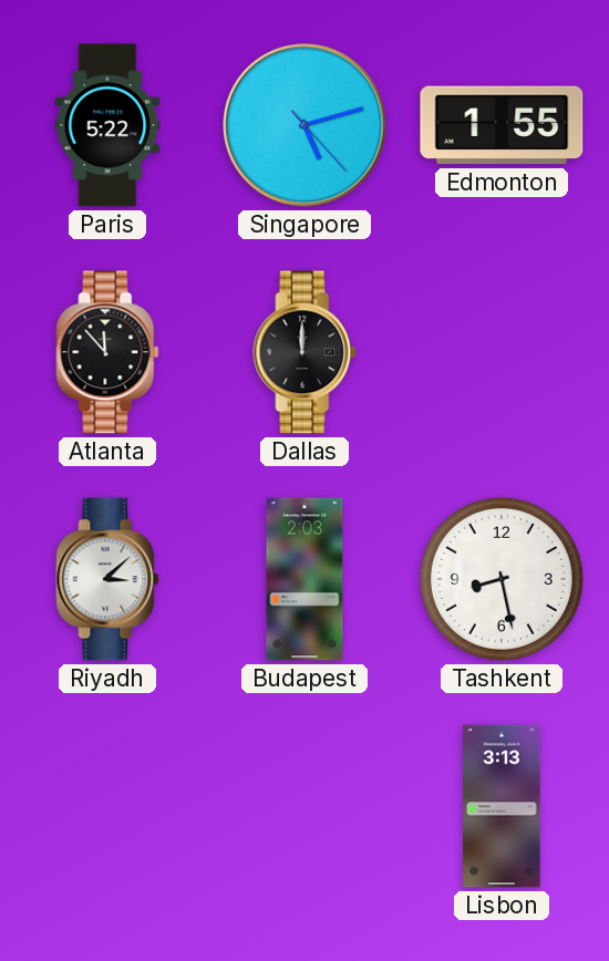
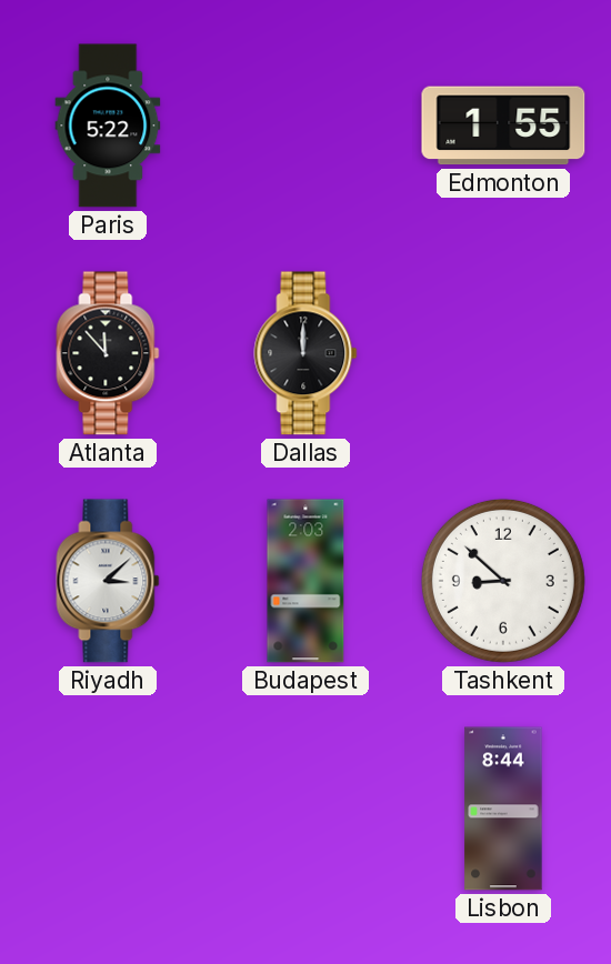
Singapore: 5:12 -> none
Tashkent: 8:28 -> 8:52
Lisbon: 3:13 -> 8:44
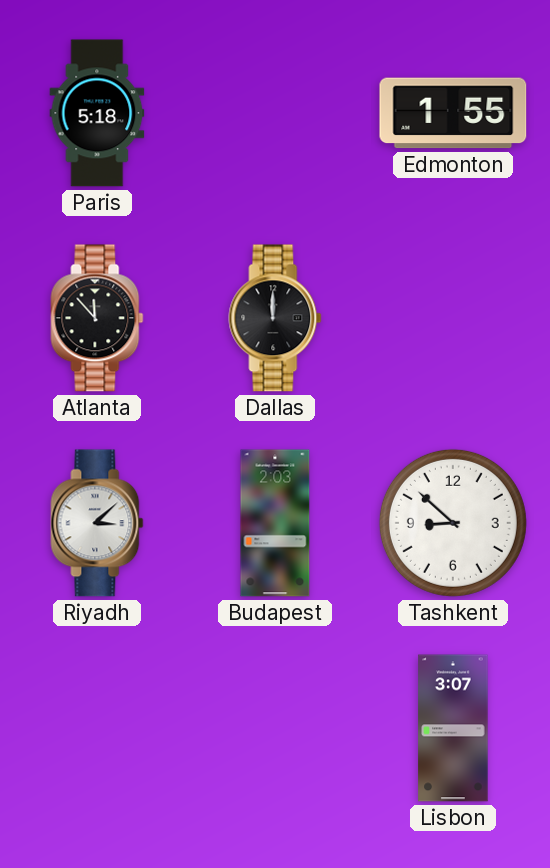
Paris: 5:22 -> 5:18
Lisbon: 8:44 -> 3:07
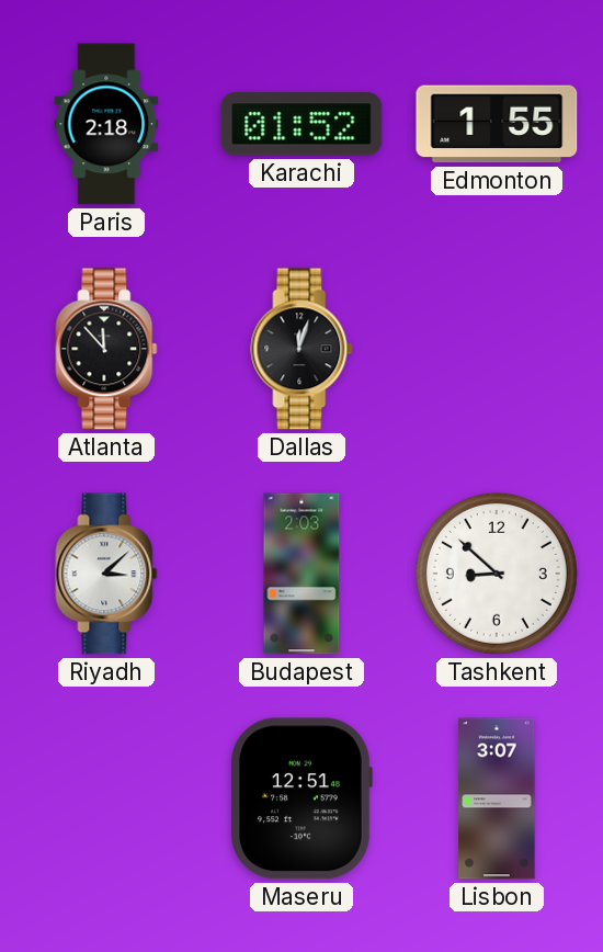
Paris: 5:18 -> 2:18
Karachi: none -> 01:52
Dallas: 12:00 -> 12:03
Maseru: none -> 12:51
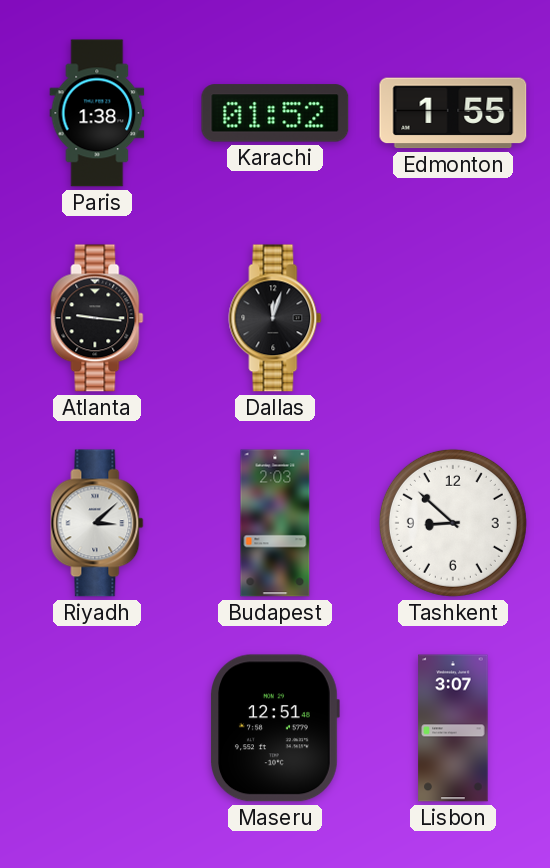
Paris: 2:18 -> 1:38
Atlanta: 11:53 -> 9:16
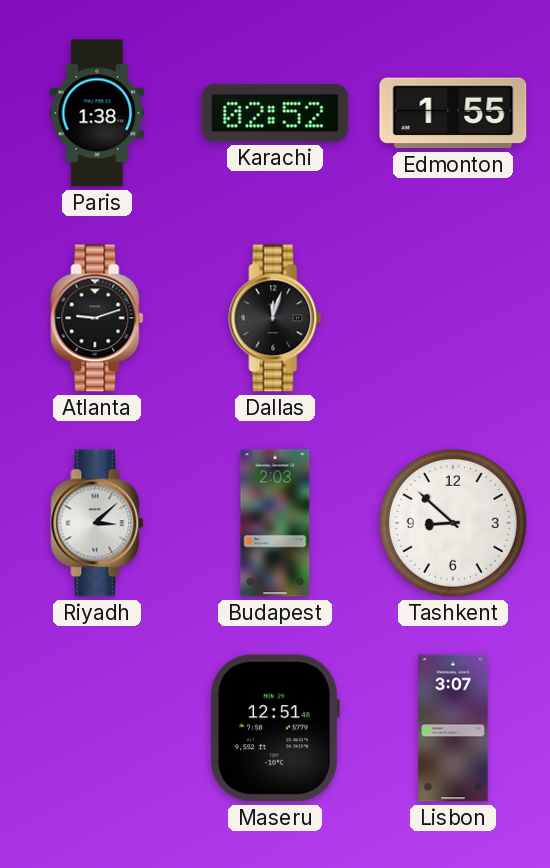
Karachi: 01:52 -> 02:52
Atlanta: 9:16 -> 9:12
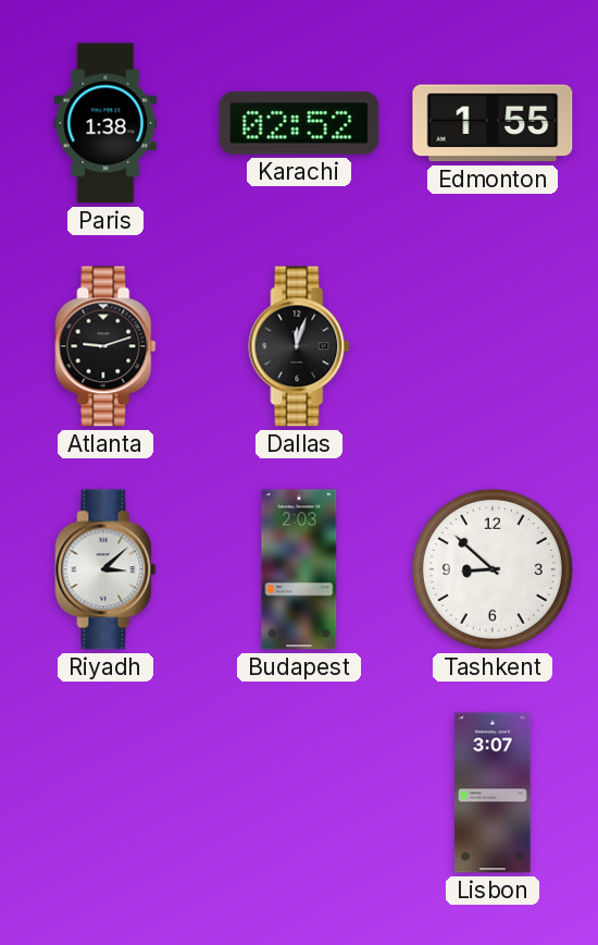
Maseru: 12:51 -> none
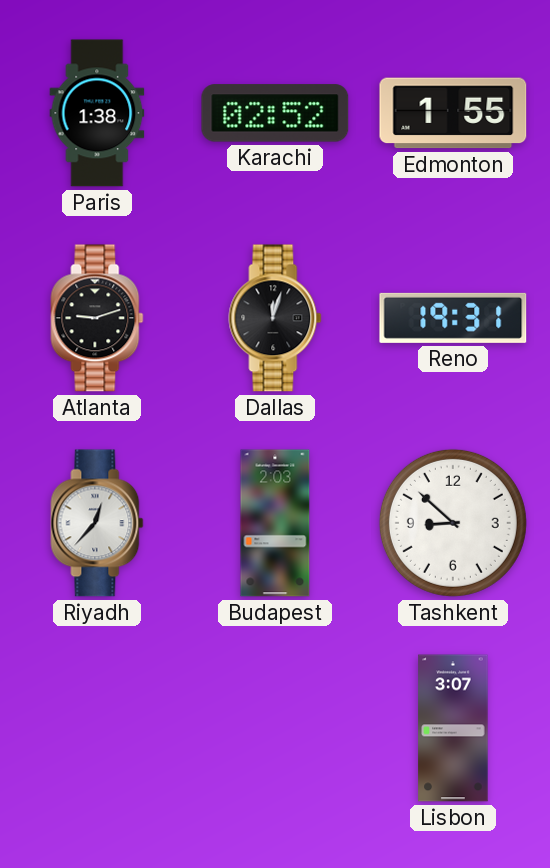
Reno: none -> 19:31
Riyadh: 3:08 -> 12:37
